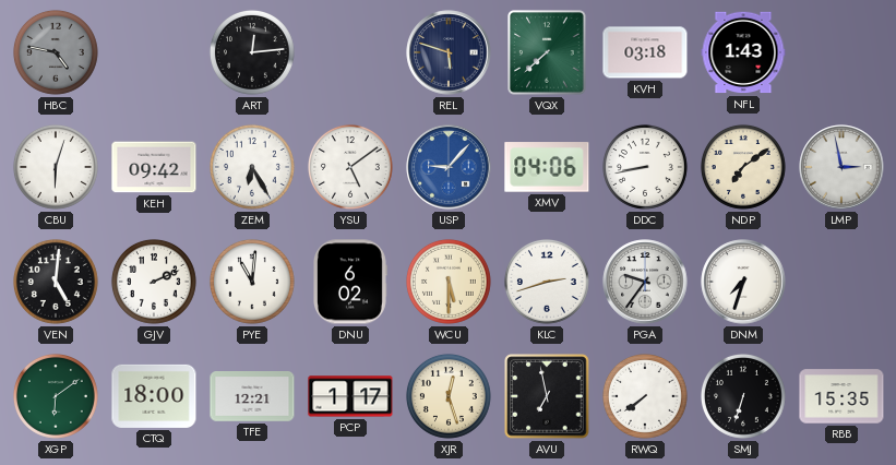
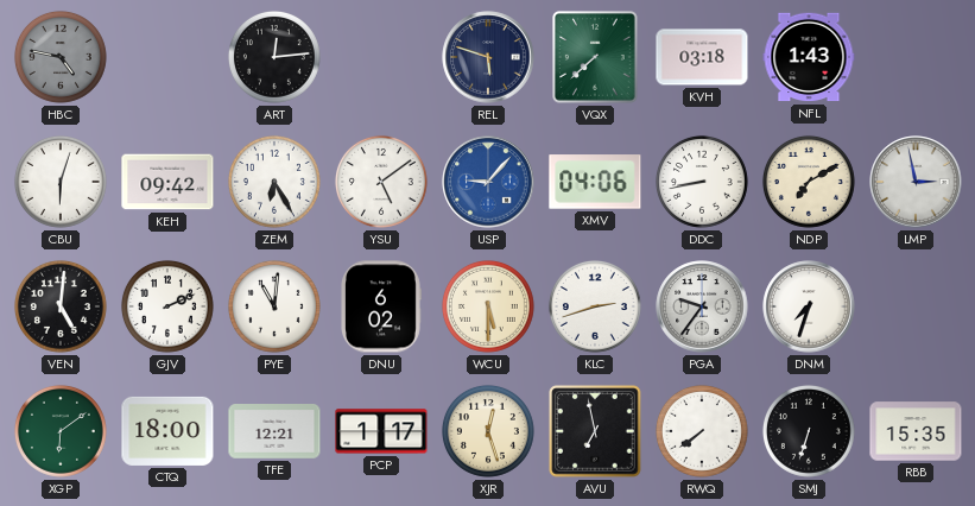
NDP: 7:09 -> 7:10
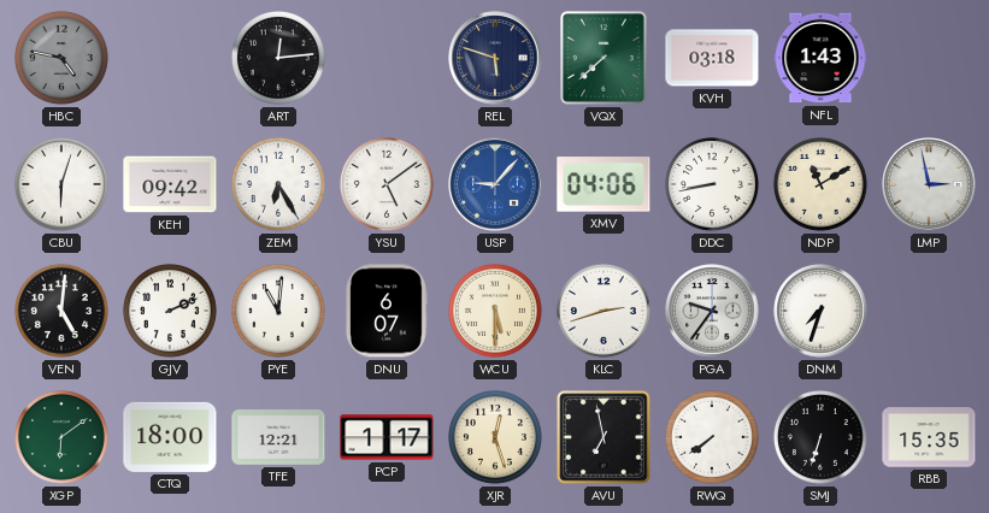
NDP: 7:10 -> 11:10
DNU: 6:02 -> 6:07
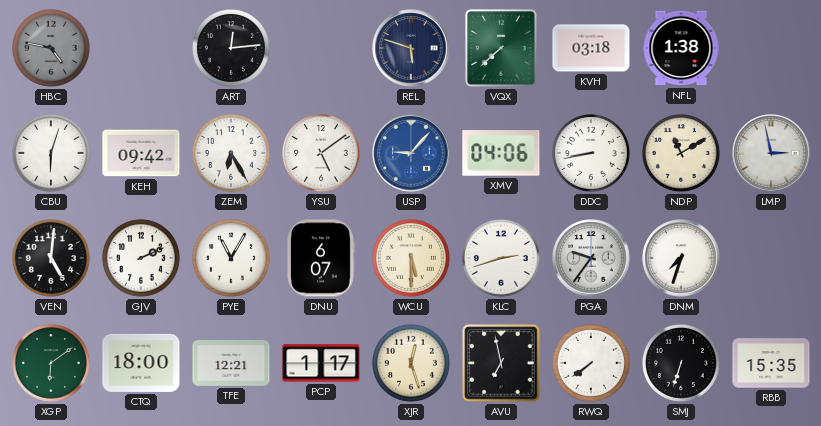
NFL: 1:43 -> 1:38
PYE: 11:01 -> 11:05
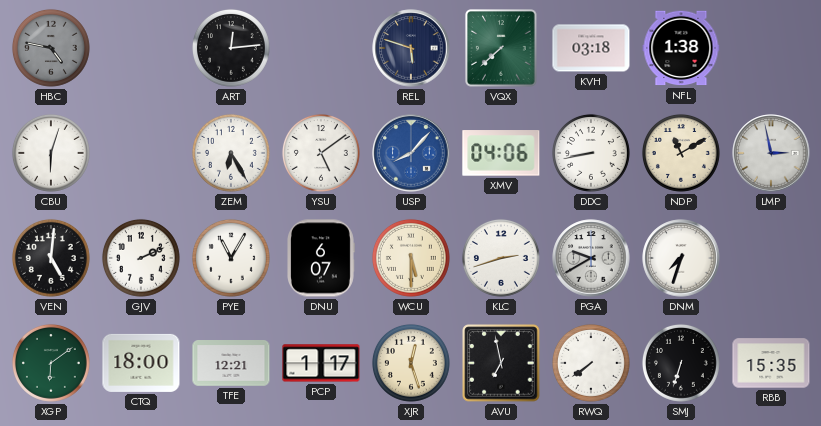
KEH: 09:42 -> none
USP: 9:07 -> 8:07
PGA: 9:36 -> 9:40
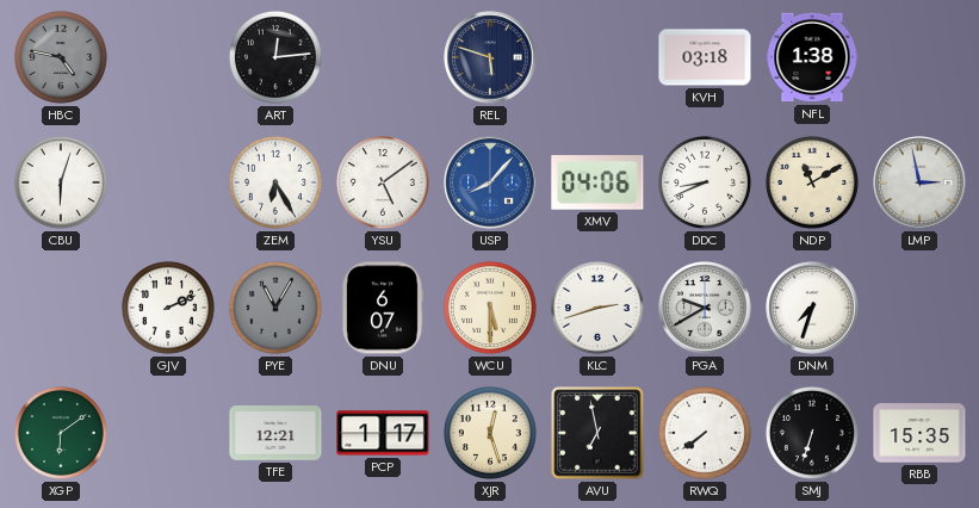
VQX: 7:38 -> none
DDC: 8:43 -> 8:41
VEN: 5:01 -> none
PYE dial: white -> grey
CTQ: 18:00 -> none
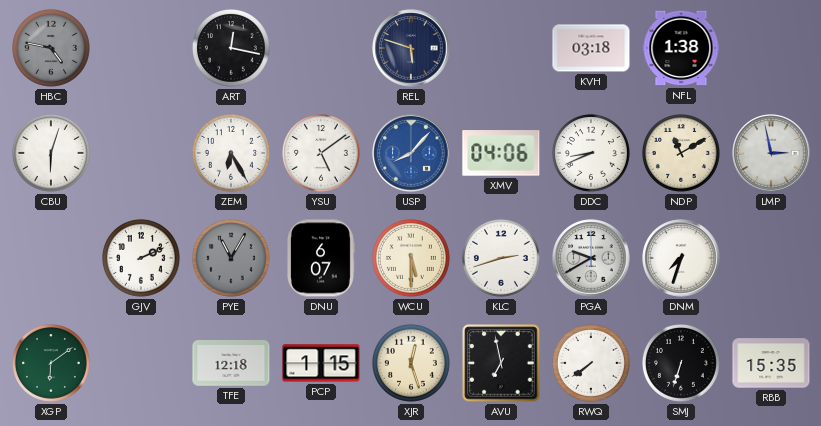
ART: 12:14 -> 12:17
TFE: 12:21 -> 12:18
PCP: 1:17 -> 1:15
